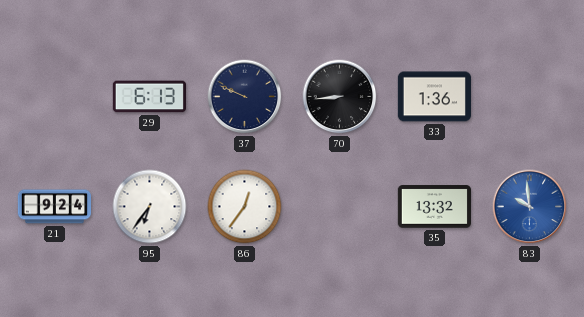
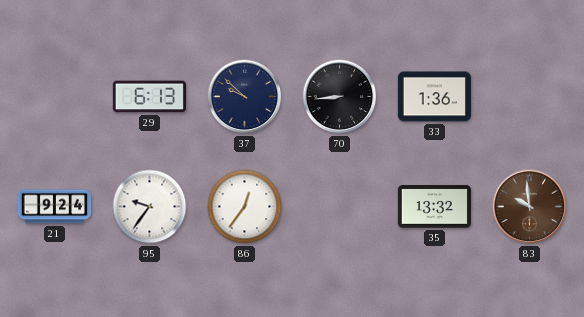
37: 9:49 -> 9:52
95: 6:36 -> 9:36
83 dial: blue -> brown
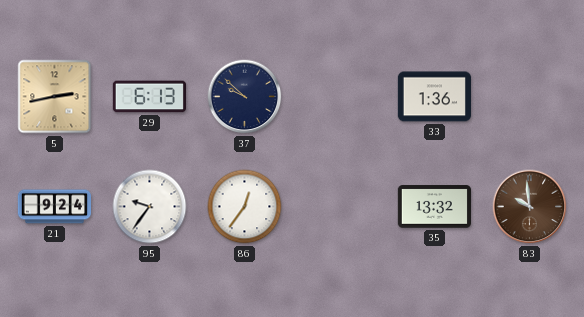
5: none -> 2:43
70: 8:44 -> none
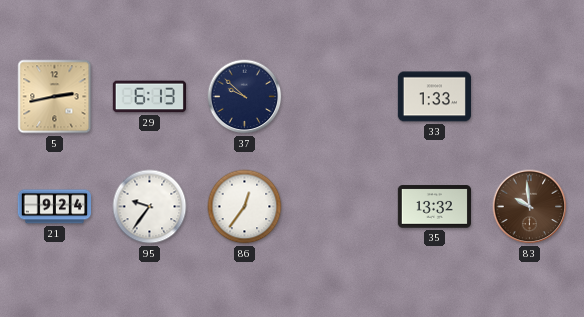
33: 1:36 -> 1:33
